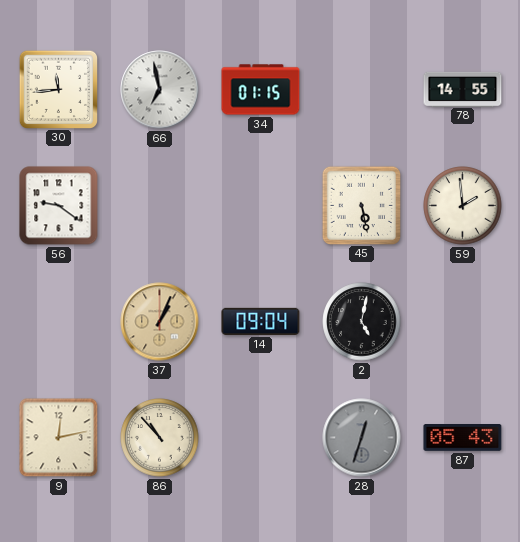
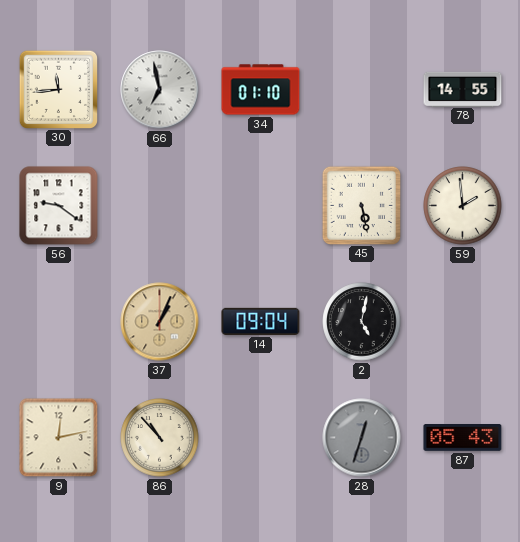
34: 01:15 -> 01:10
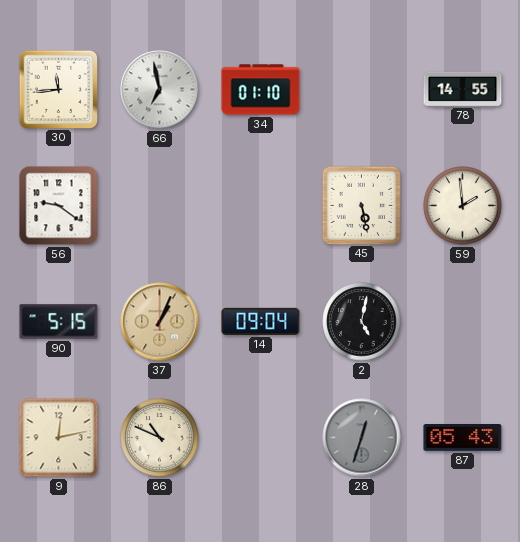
90: none -> 5:15
86: 10:53 -> 10:49
